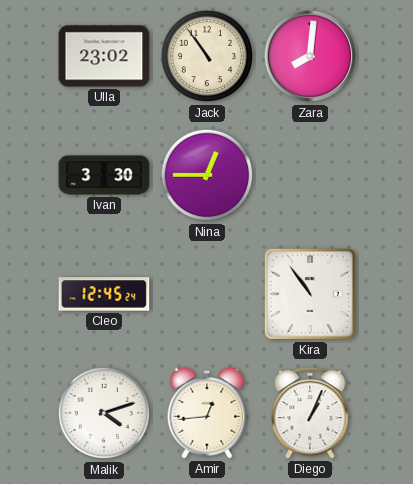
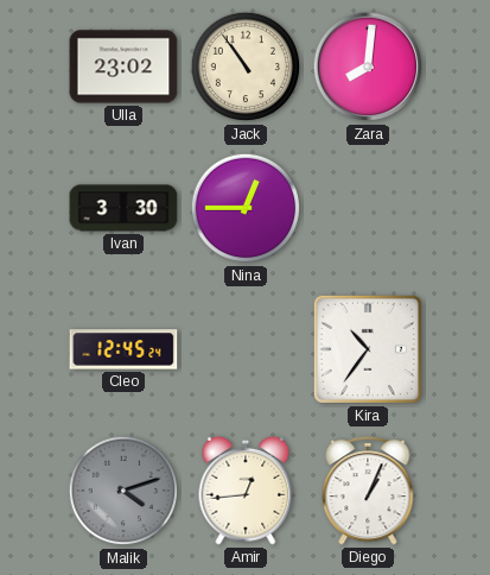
Kira: 10:54 -> 10:36
Malik dial: white -> grey
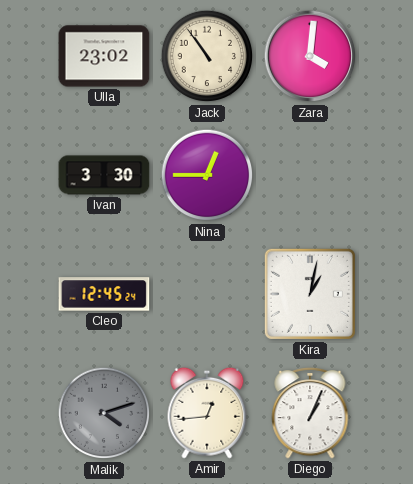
Zara: 8:01 -> 4:01
Kira: 10:36 -> 1:02
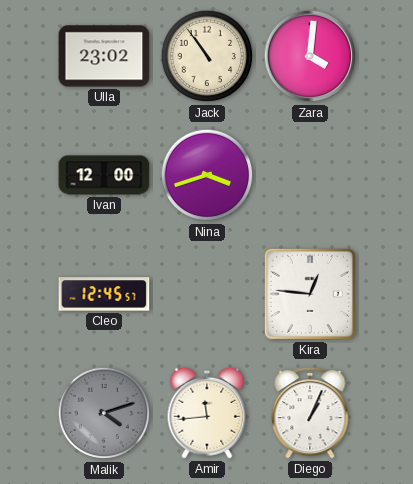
Ivan: 3:30 -> 12:00
Nina: 12:45 -> 3:42
Cleo: 12:45:24 -> 12:45:57
Kira: 1:02 -> 12:46
Amir: 12:44 -> 11:44
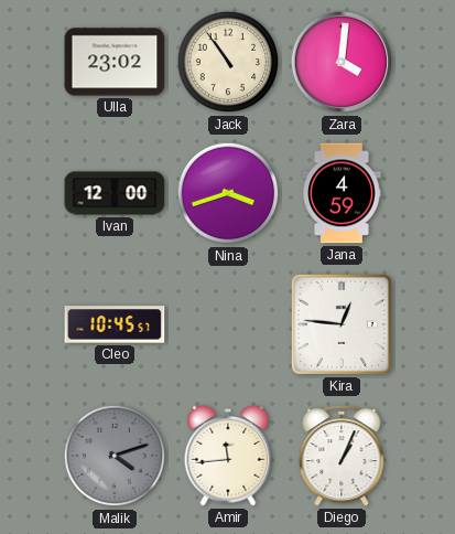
Jana: none -> 4:59
Cleo: 12:45 -> 10:45
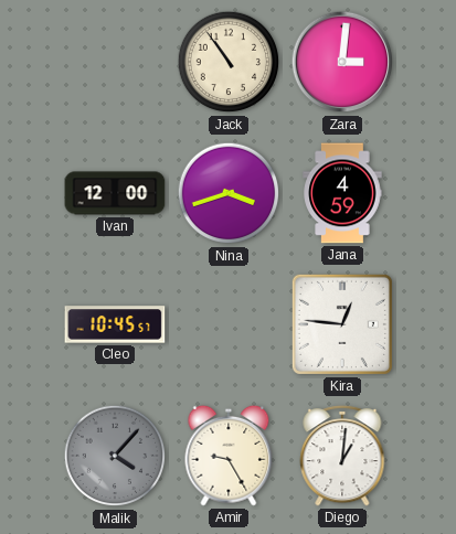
Ulla: 23:02 -> none
Zara: 4:01 -> 3:01
Malik: 4:12 -> 4:07
Amir: 11:44 -> 9:25
Diego: 1:04 -> 1:01
